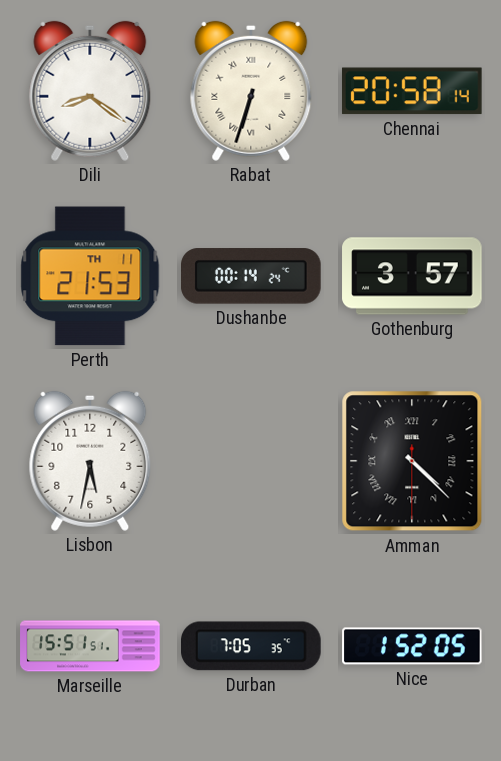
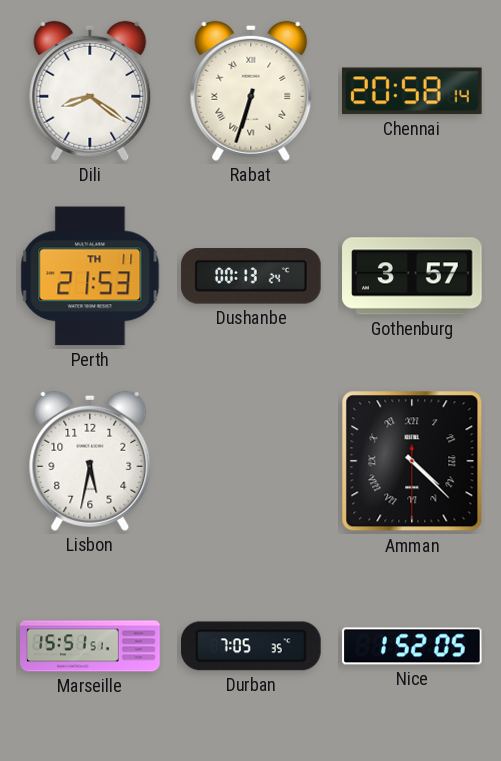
Dushanbe: 00:14 -> 00:13
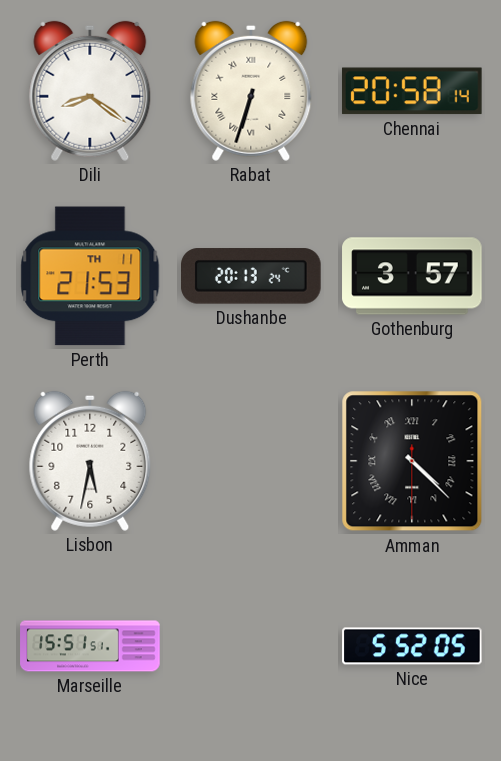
Dushanbe: 00:13 -> 20:13
Durban: 7:05 -> none
Nice: 1:52 -> 5:52
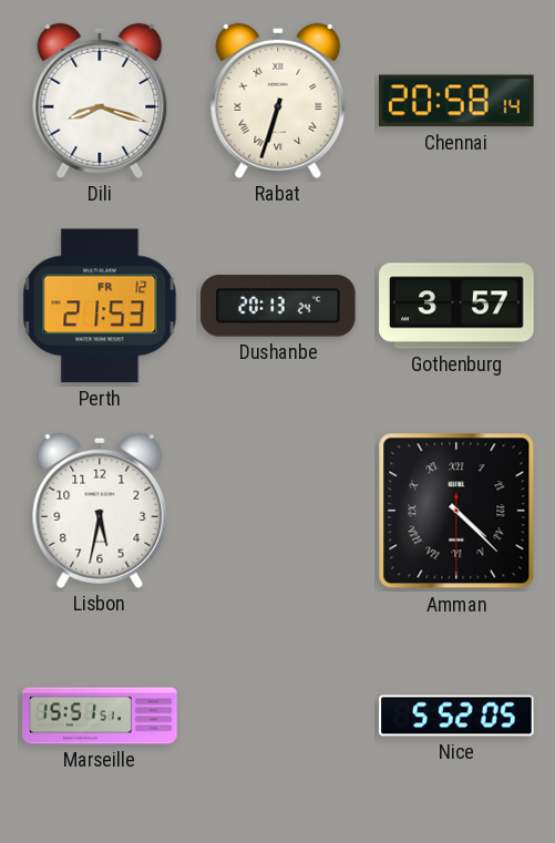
Dili: 8:21 -> 8:18
Perth date: TH 11 -> FR 12
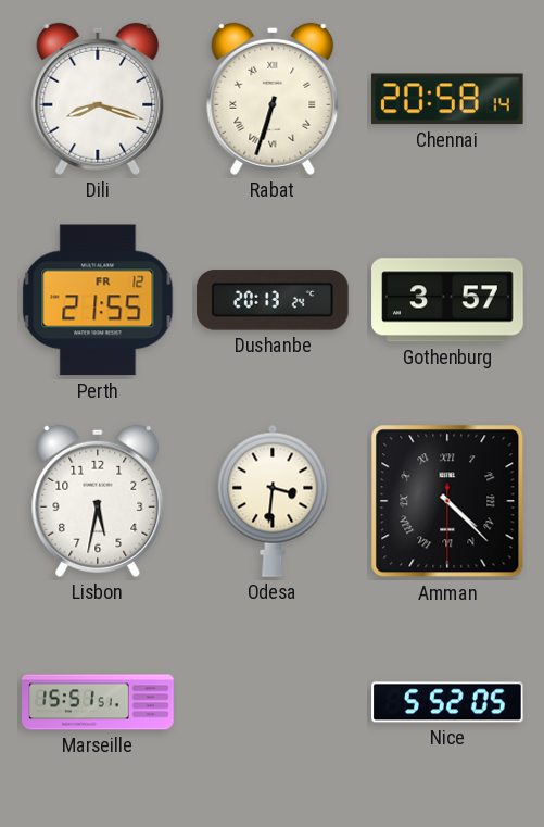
Perth: 21:53 -> 21:55
Odesa: none -> 3:31
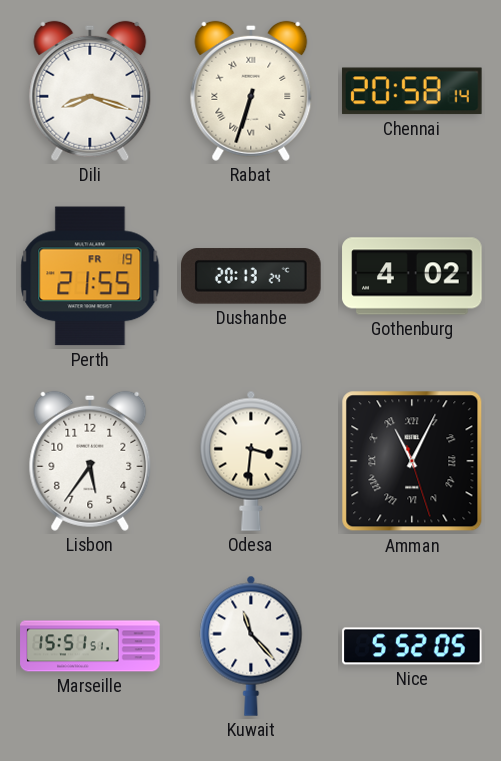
Perth date: FR 12 -> FR 19
Gothenburg: 3:57 -> 4:02
Lisbon: 5:32 -> 5:36
Amman: 4:22 -> 11:04
Kuwait: none -> 11:23
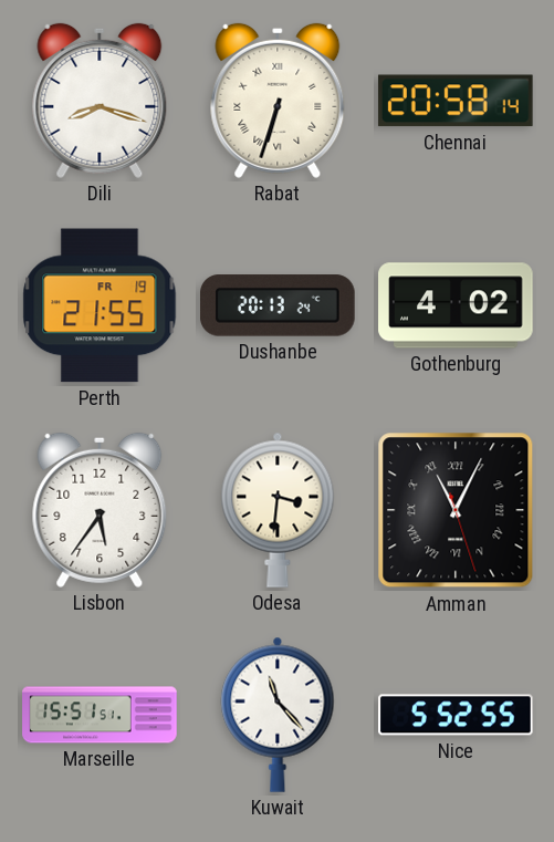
Nice: 5:52:05 -> 5:52:55
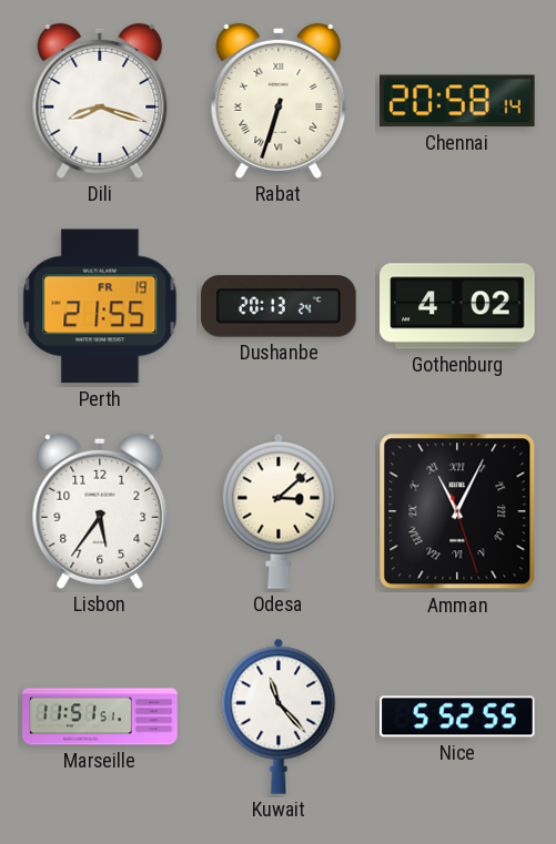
Odesa: 3:31 -> 3:08
Marseille: 15:51 -> 11:51
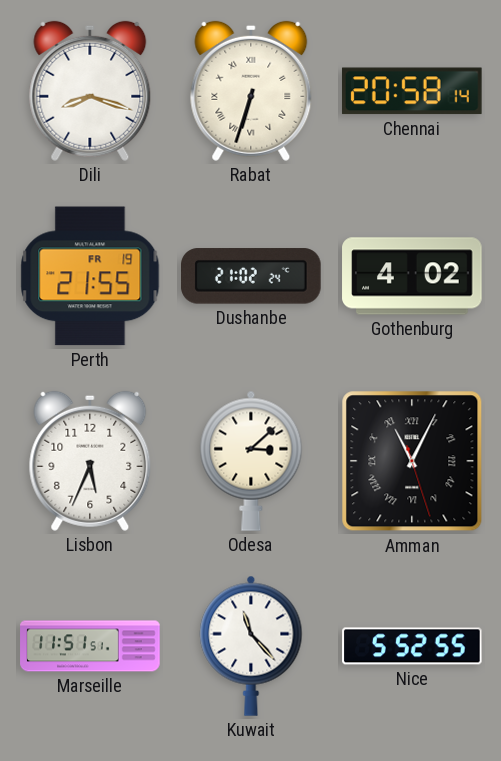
Dushanbe: 20:13 -> 21:02
Lisbon: 5:36 -> 5:34
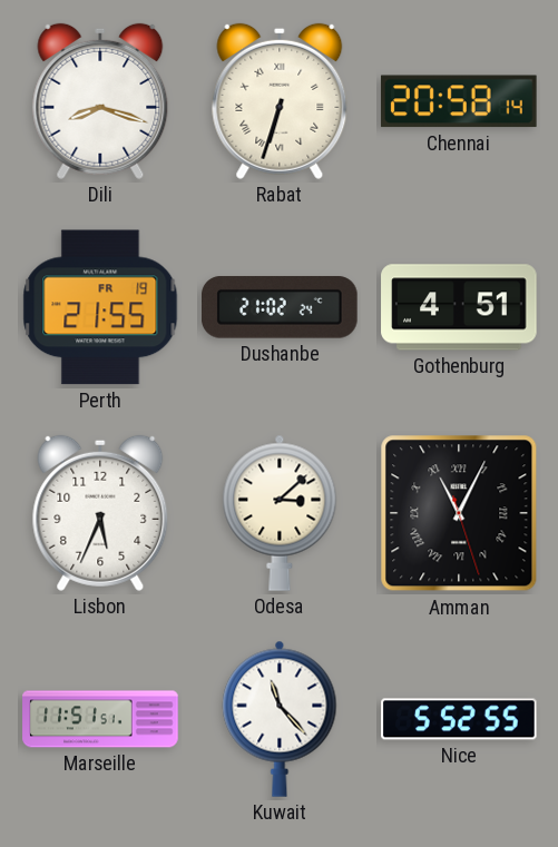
Gothenburg: 4:02 -> 4:51
